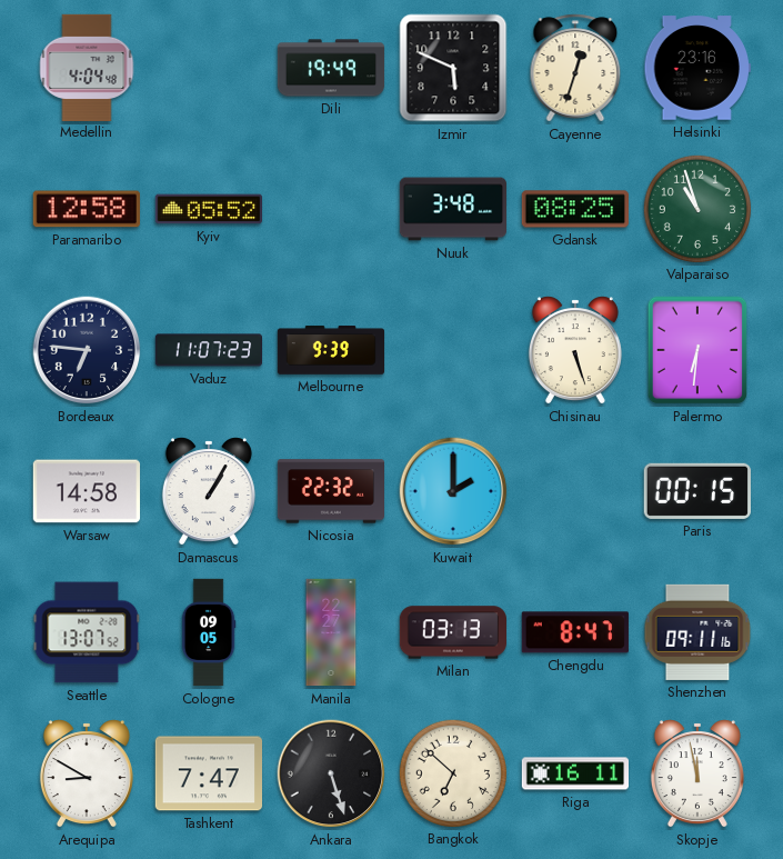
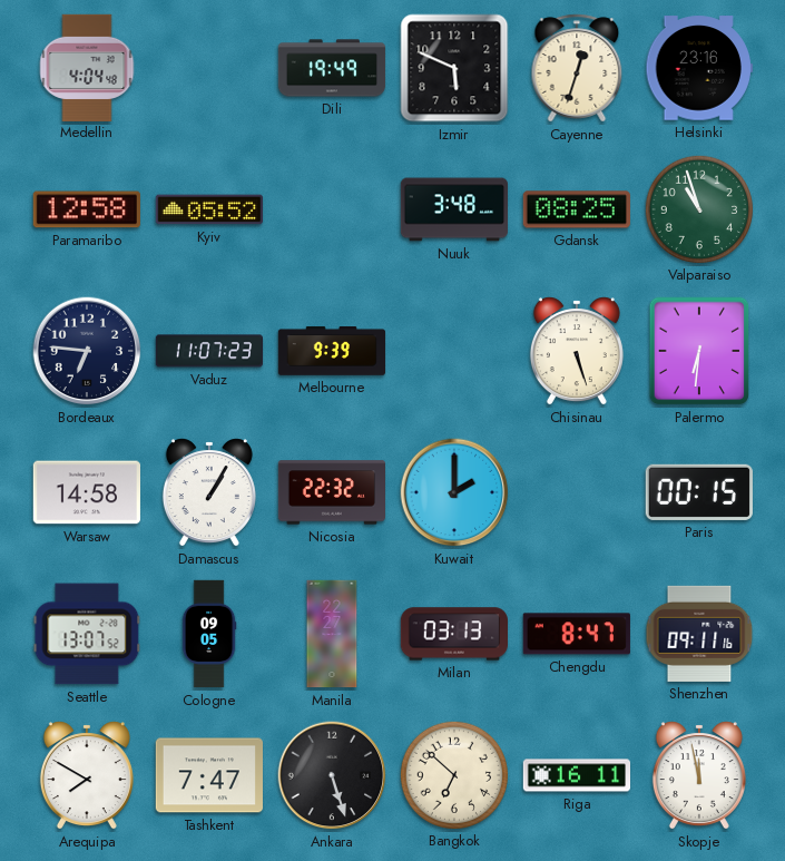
Arequipa: 8:50 -> 7:50
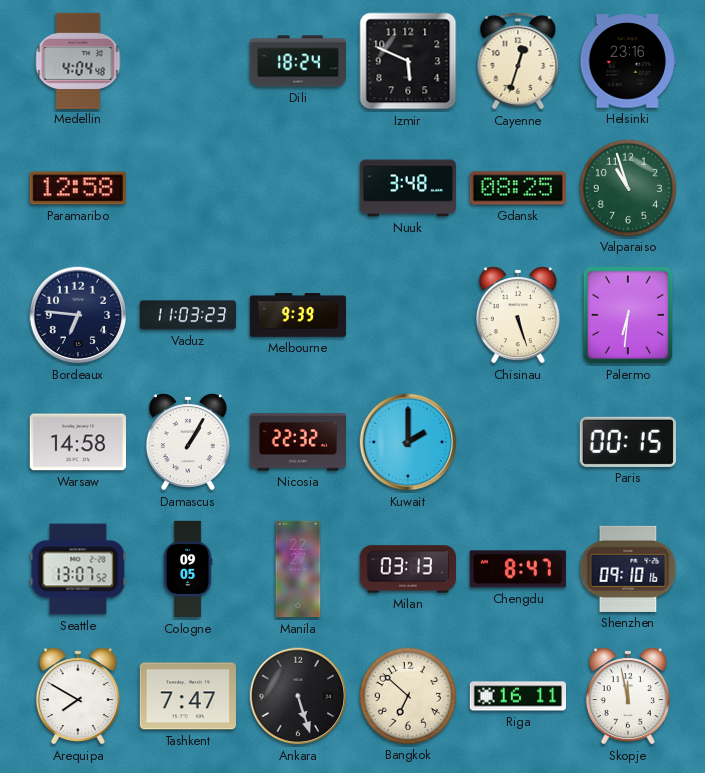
Dili: 19:49 -> 18:24
Kyiv: 05:52 -> none
Vaduz: 11:07 -> 11:03
Shenzhen: 09:11 -> 09:10
